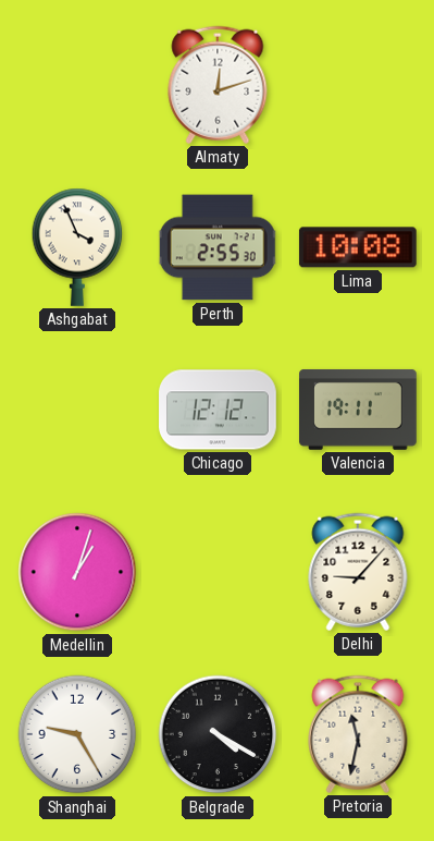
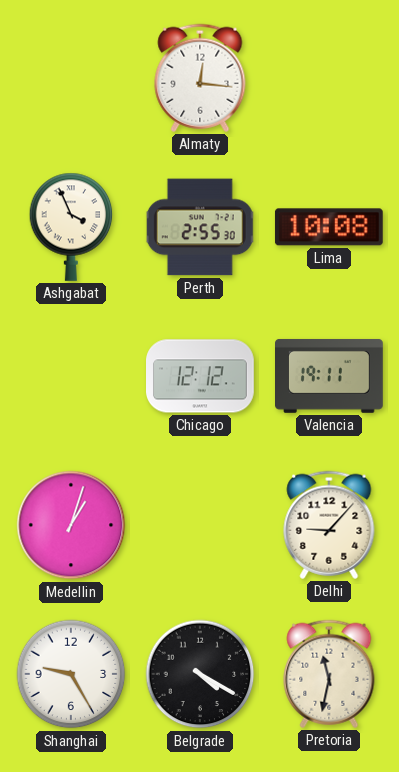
Almaty: 12:12 -> 12:16
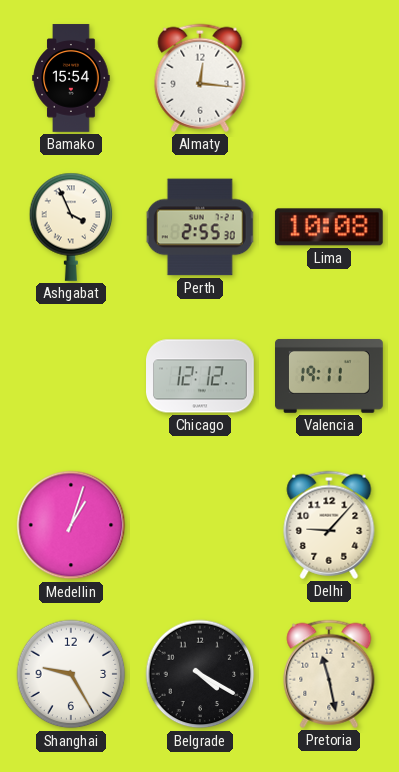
Bamako: none -> 15:54
Pretoria: 11:32 -> 11:28
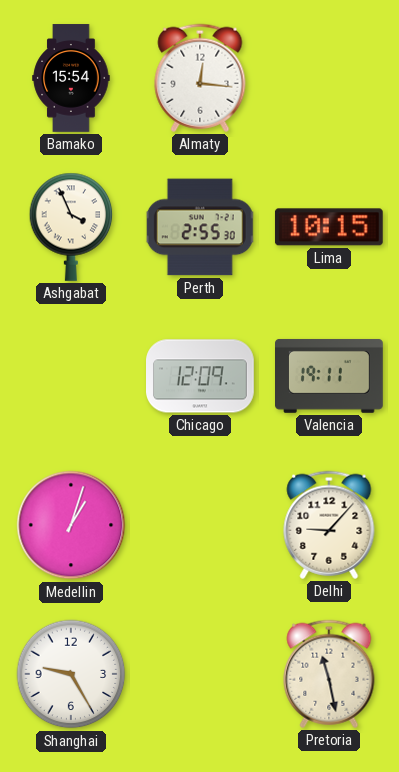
Lima: 10:08 -> 10:15
Chicago: 12:12 -> 12:09
Belgrade: 4:20 -> none
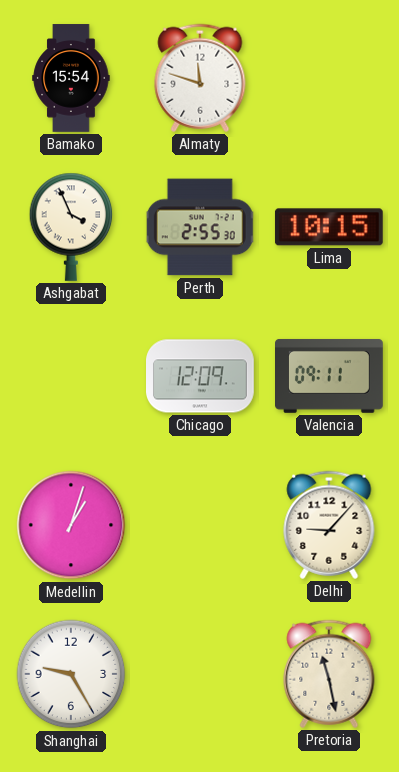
Almaty: 12:16 -> 11:48
Valencia: 19:11 -> 09:11
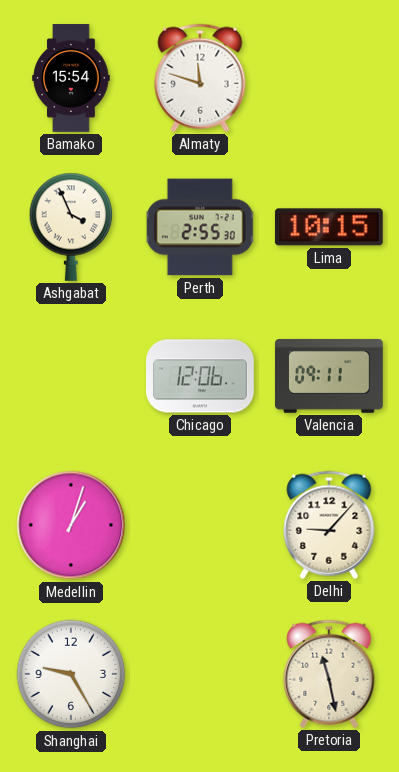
Chicago: 12:09 -> 12:06
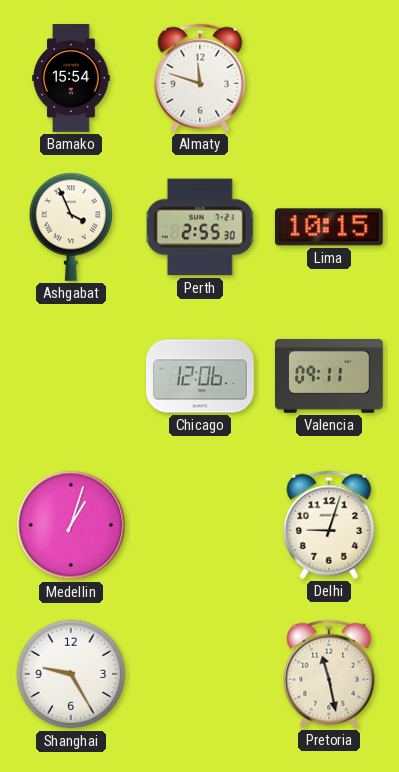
Delhi: 9:07 -> 9:03
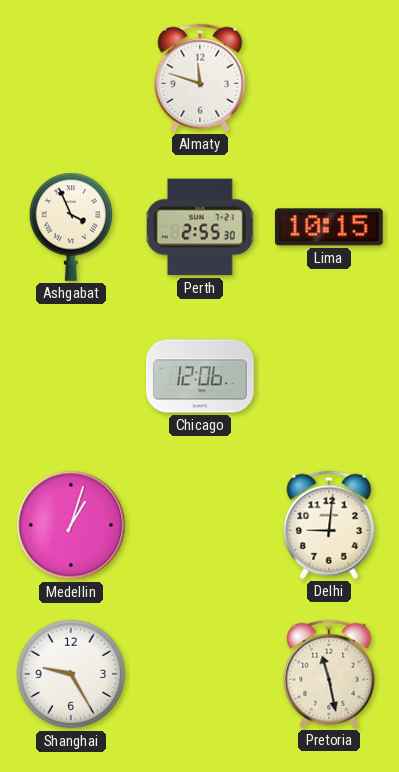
Bamako: 15:54 -> none
Valencia: 09:11 -> none
Delhi: 9:03 -> 9:01
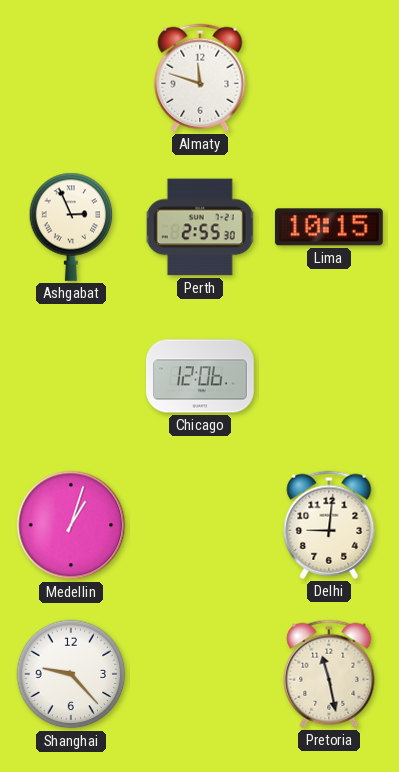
Ashgabat: 3:56 -> 2:56
Shanghai: 9:25 -> 9:23
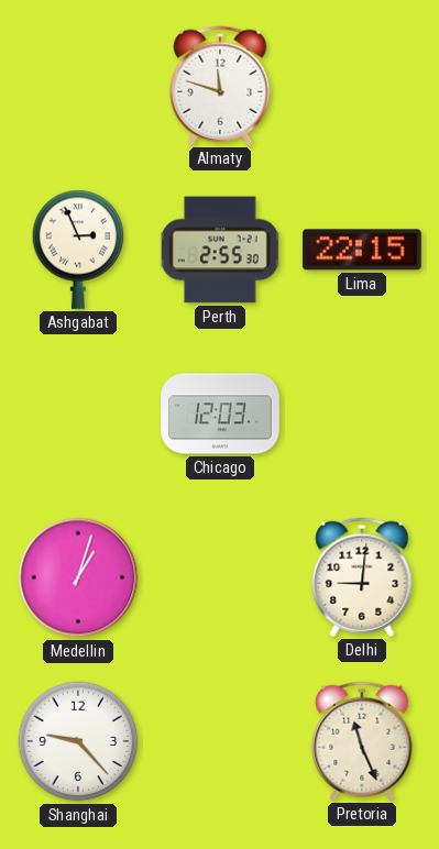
Lima: 10:15 -> 22:15
Chicago: 12:06 -> 12:03
Pretoria: 11:28 -> 11:26
